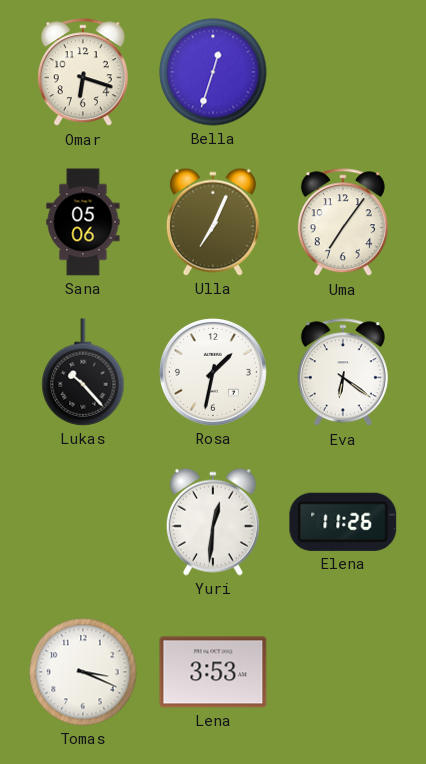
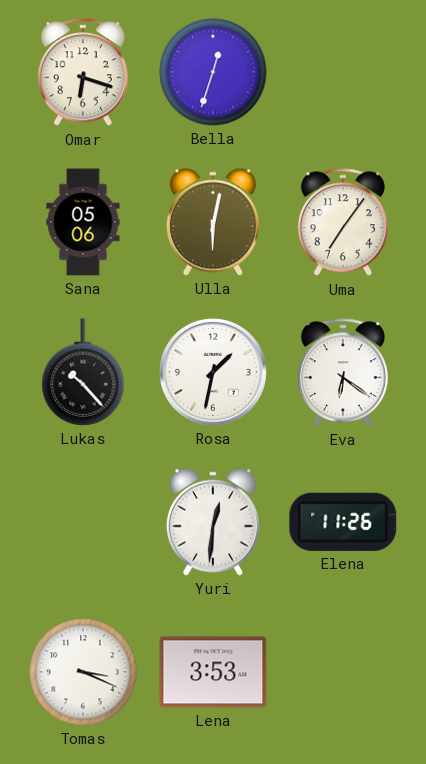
Ulla: 7:04 -> 6:02
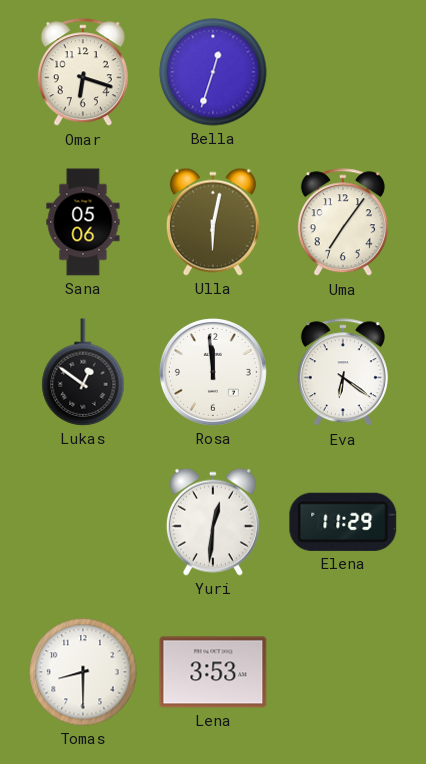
Lukas: 10:23 -> 12:51
Rosa: 1:32 -> 11:59
Elena: 11:26 -> 11:29
Tomas: 3:19 -> 8:30
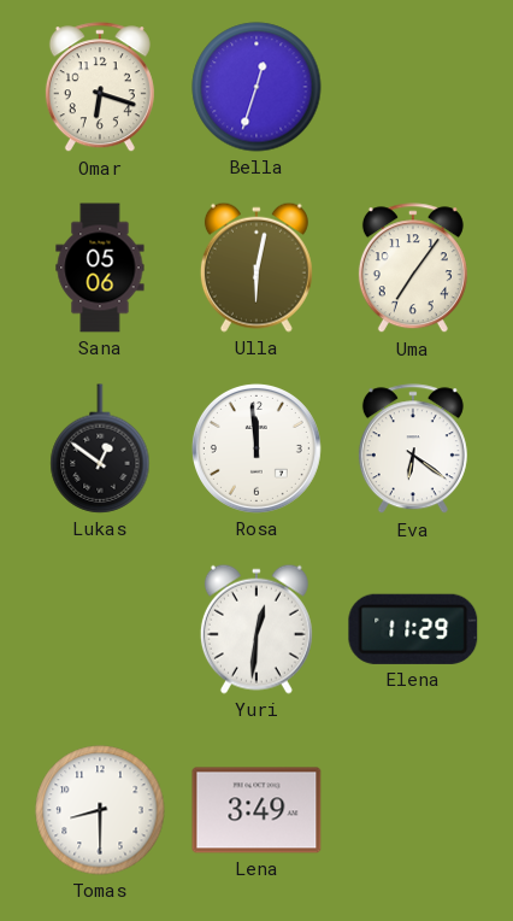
Lena: 3:53 -> 3:49
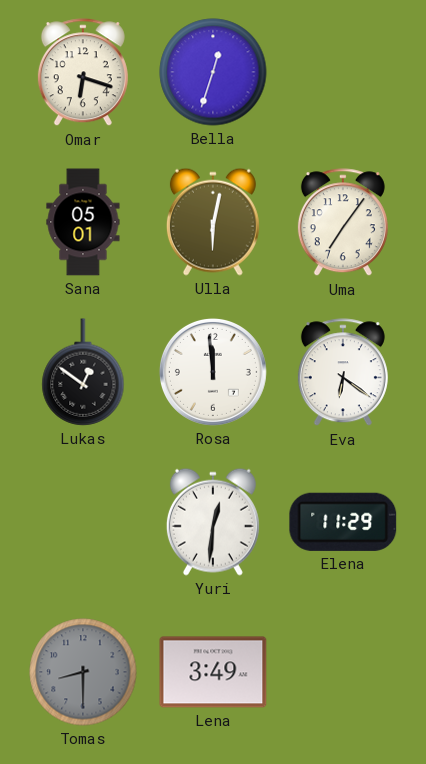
Sana: 05:06 -> 05:01
Tomas dial: white -> grey
